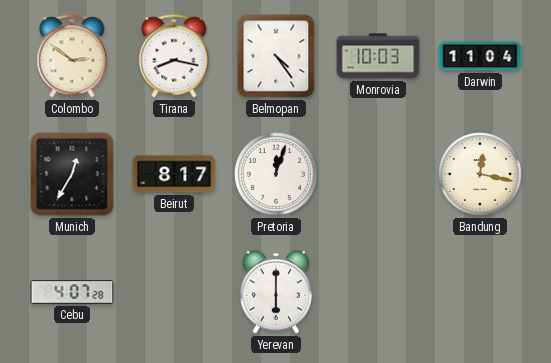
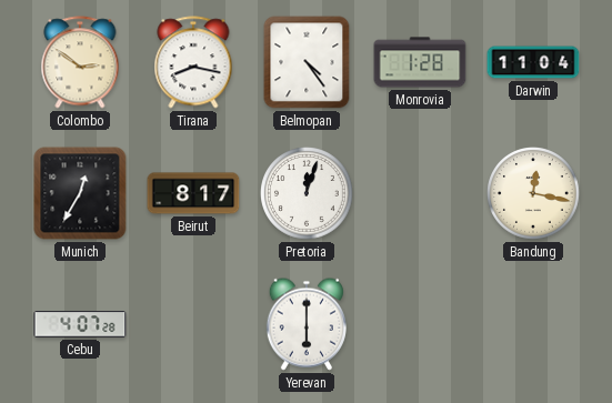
Monrovia: 10:03 -> 1:28
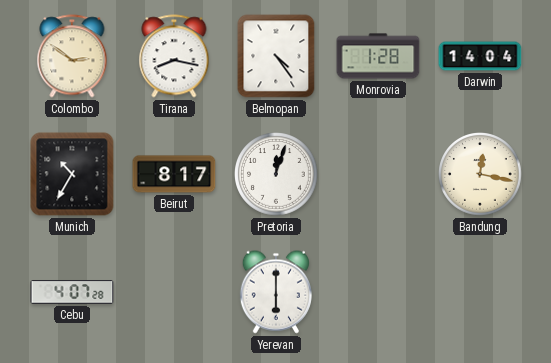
Darwin: 11:04 -> 14:04
Munich: 12:35 -> 10:35
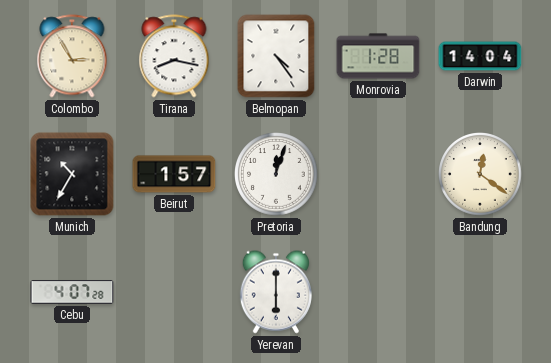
Colombo: 2:51 -> 2:55
Beirut: 8:17 -> 1:57
Bandung: 12:17 -> 12:21
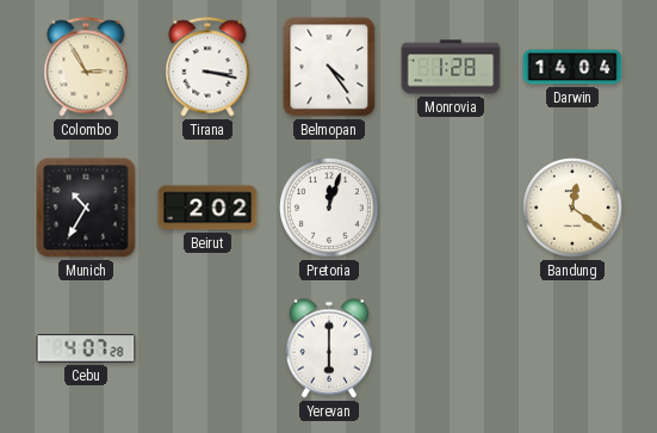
Tirana: 8:17 -> 3:17
Beirut: 1:57 -> 2:02
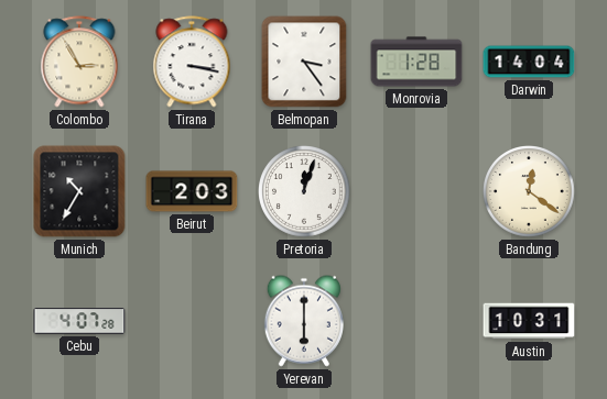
Belmopan: 4:24 -> 3:24
Beirut: 2:02 -> 2:03
Austin: none -> 10:31
